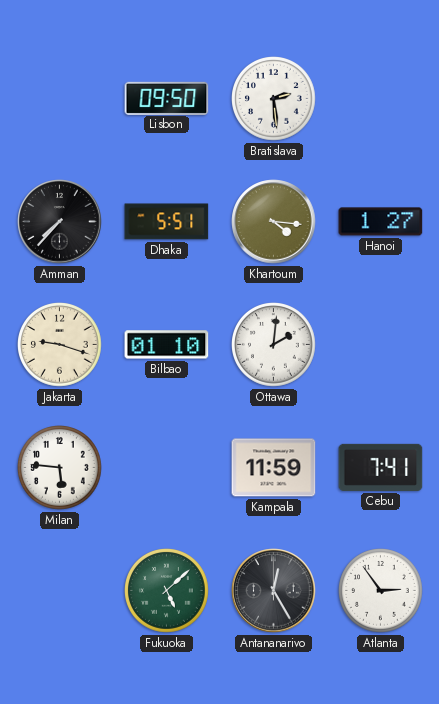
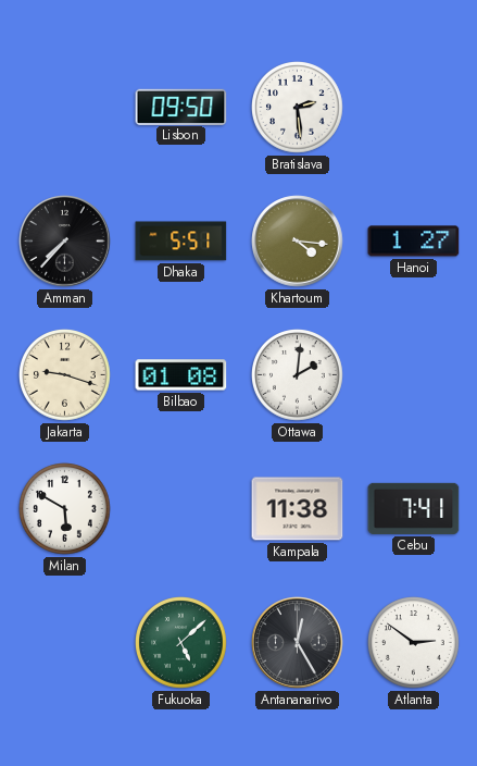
Bilbao: 01:10 -> 01:08
Milan: 5:46 -> 5:50
Kampala: 11:59 -> 11:38
Atlanta: 2:54 -> 2:51
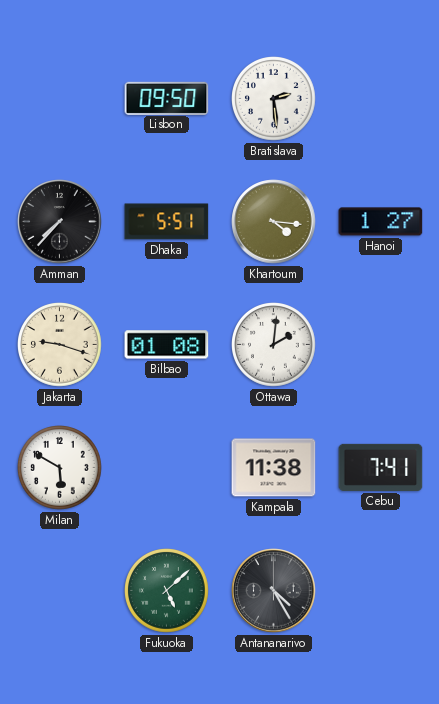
Antananarivo: 12:25 -> 4:25
Atlanta: 2:51 -> none
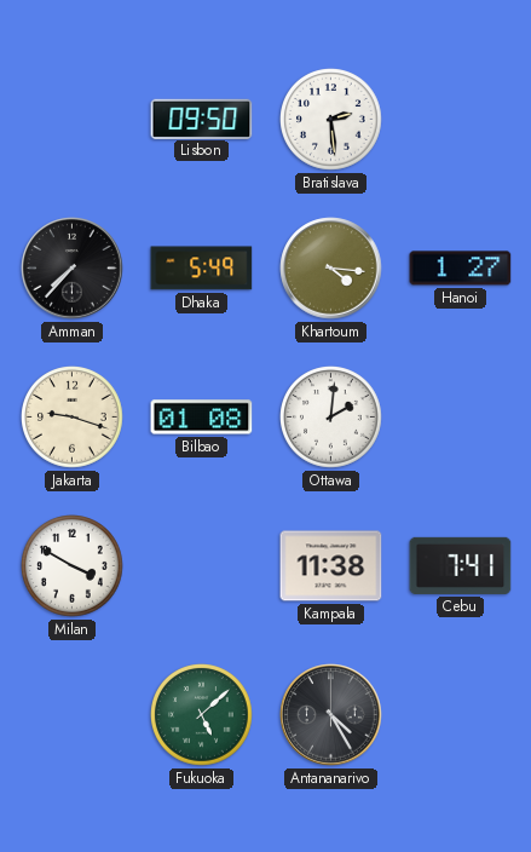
Dhaka: 5:51 -> 5:49
Milan: 5:50 -> 3:50
